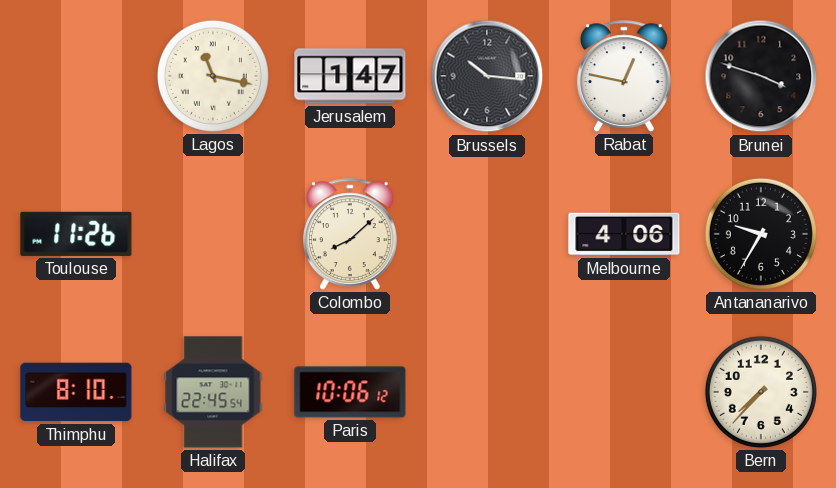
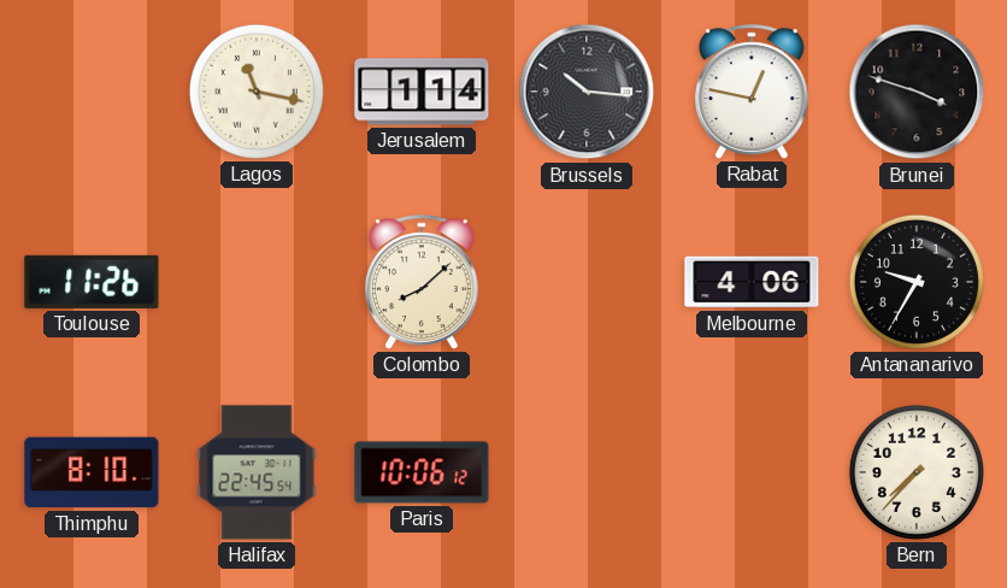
Jerusalem: 1:47 -> 1:14
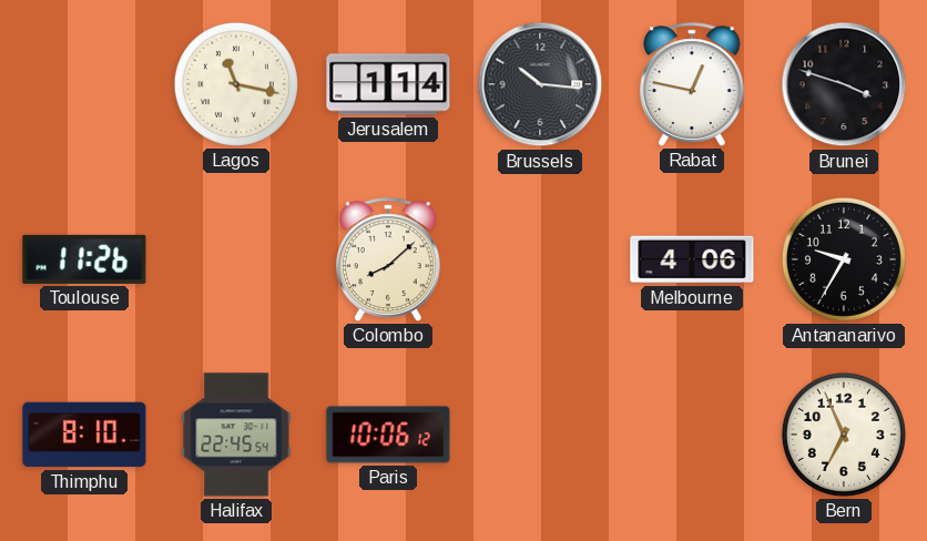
Bern: 7:37 -> 6:56
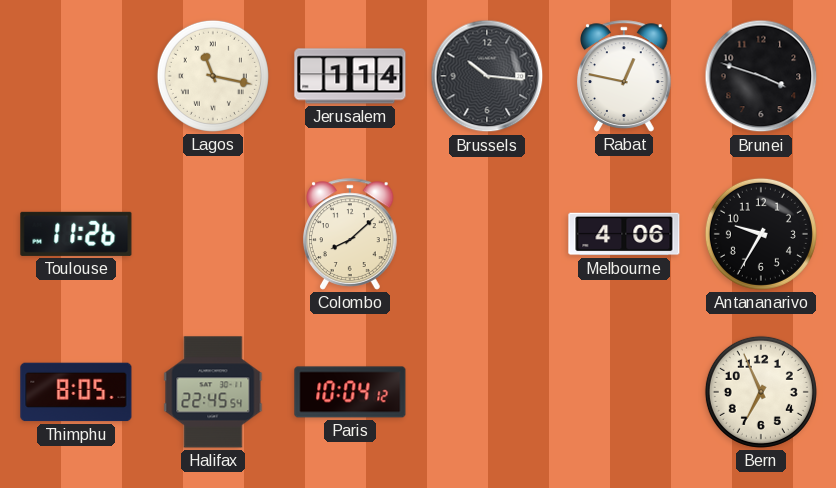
Thimphu: 8:10 -> 8:05
Paris: 10:06 -> 10:04
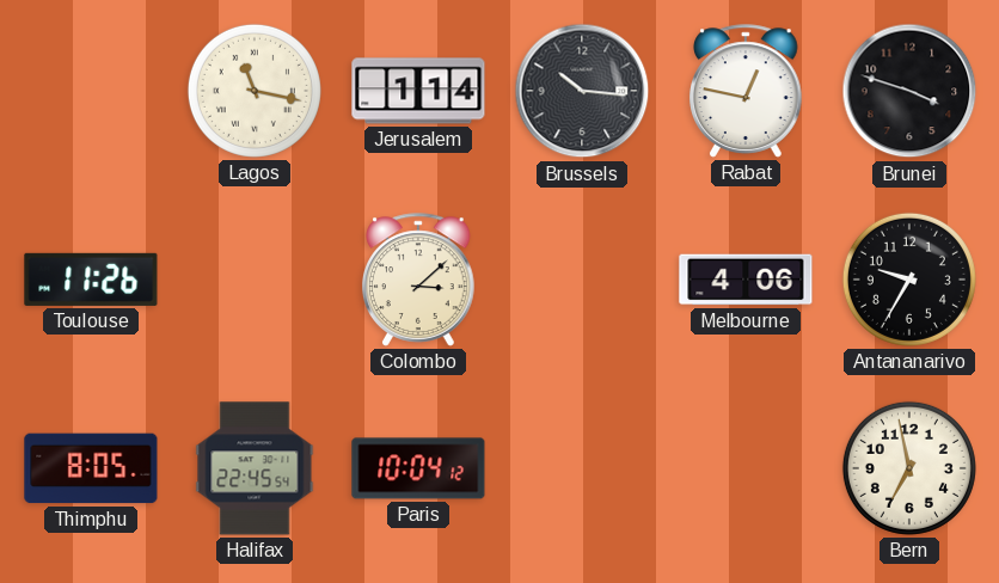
Colombo: 8:08 -> 3:08
Bern: 6:56 -> 6:58
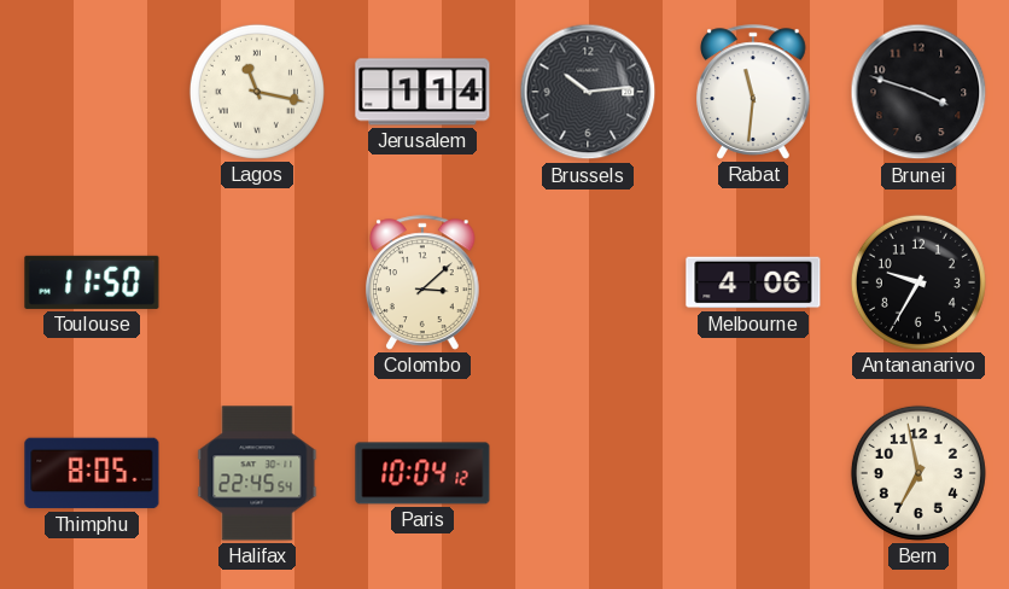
Brussels: 10:16 -> 10:14
Rabat: 12:47 -> 11:31
Toulouse: 11:26 -> 11:50
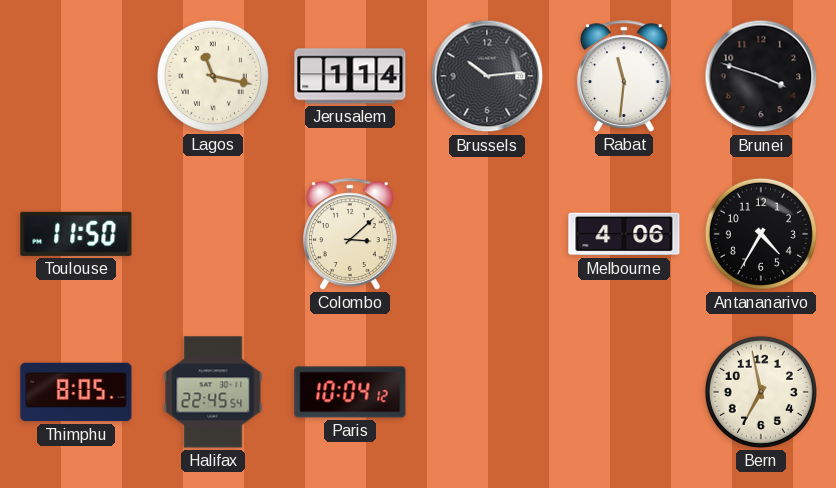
Antananarivo: 9:35 -> 4:35
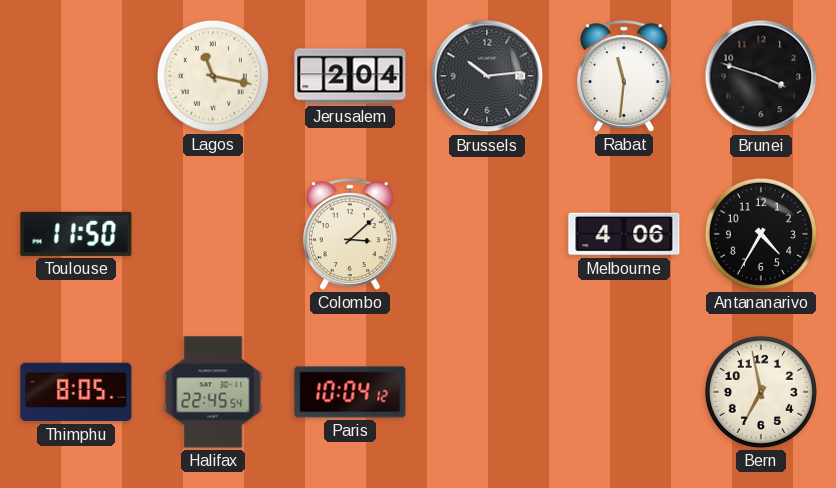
Jerusalem: 1:14 -> 2:04
